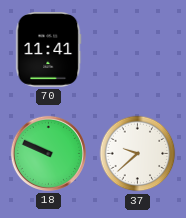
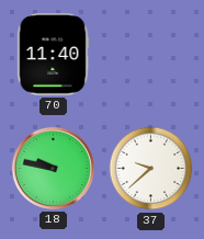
70: 11:41 -> 11:40
18: 9:49 -> 9:47
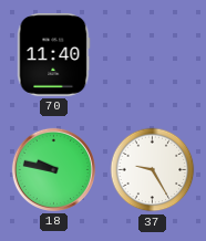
37: 9:38 -> 9:25
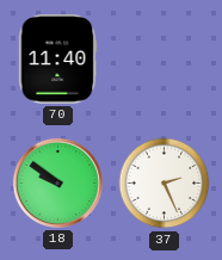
18: 9:47 -> 9:51
37: 9:25 -> 2:26
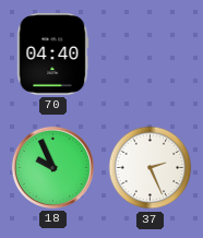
70: 11:40 -> 04:40
18: 9:51 -> 9:56
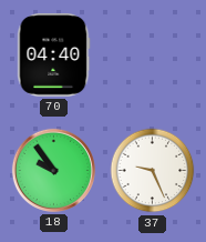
18: 9:56 -> 9:54
37: 2:26 -> 9:26
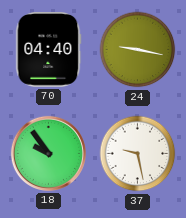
24: none -> 9:17
37: 9:26 -> 9:28
